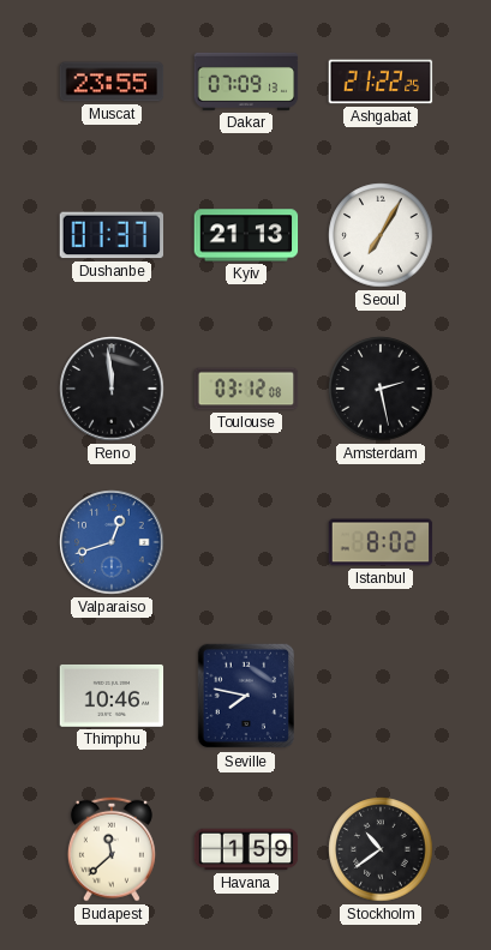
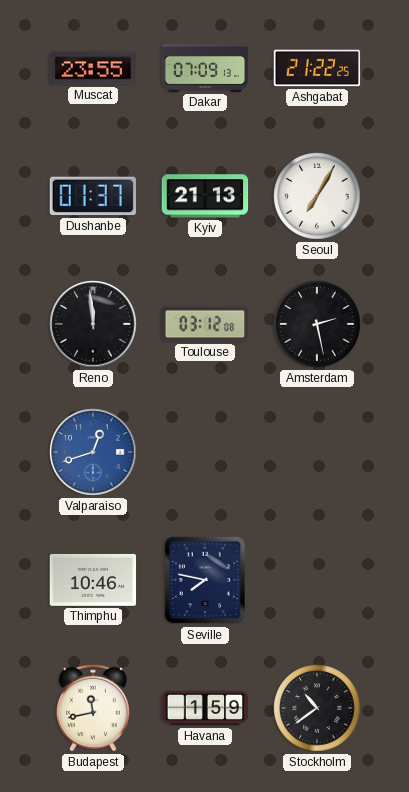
Istanbul: 8:02 -> none
Budapest: 11:38 -> 11:43
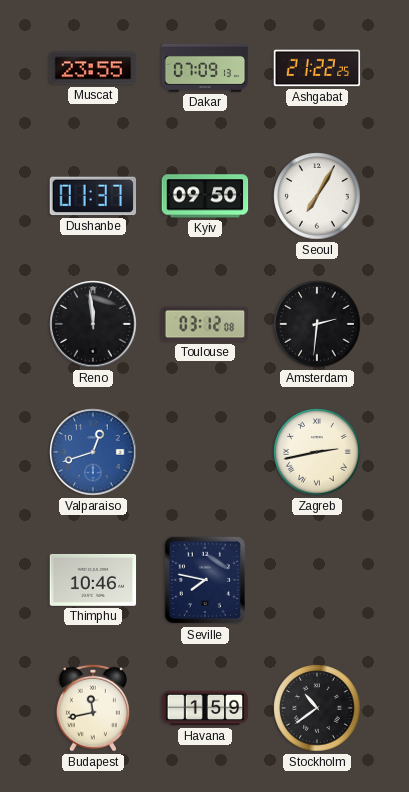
Kyiv: 21:13 -> 09:50
Amsterdam: 2:28 -> 2:31
Zagreb: none -> 2:43
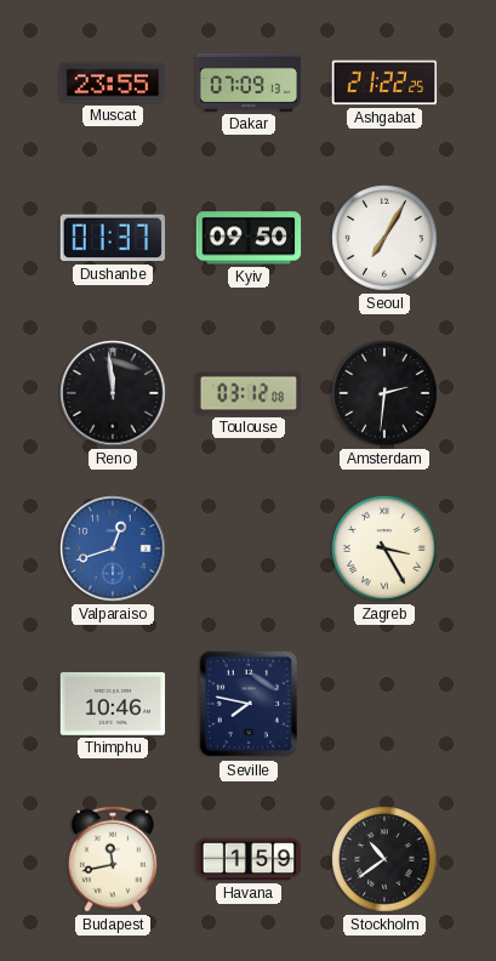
Zagreb: 2:43 -> 3:25
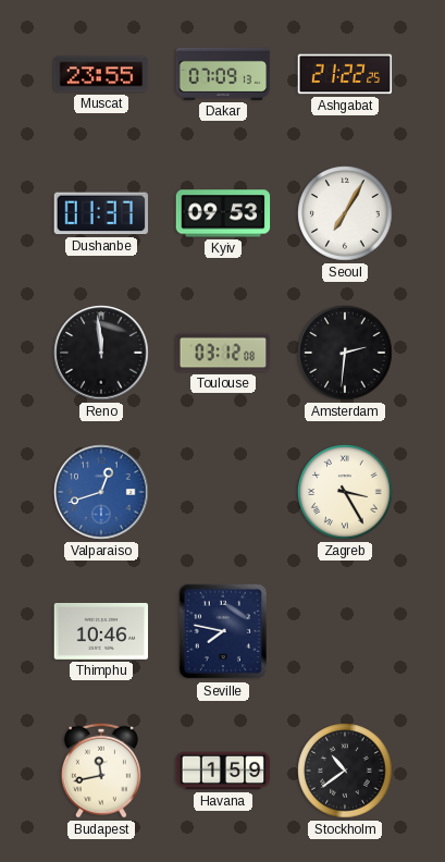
Kyiv: 09:50 -> 09:53
